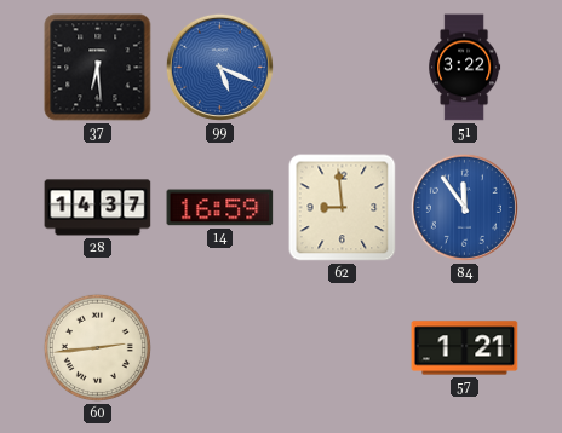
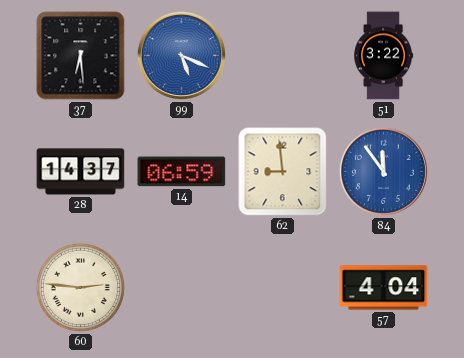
14: 16:59 -> 06:59
60: 2:44 -> 2:46
57: 1:21 -> 4:04
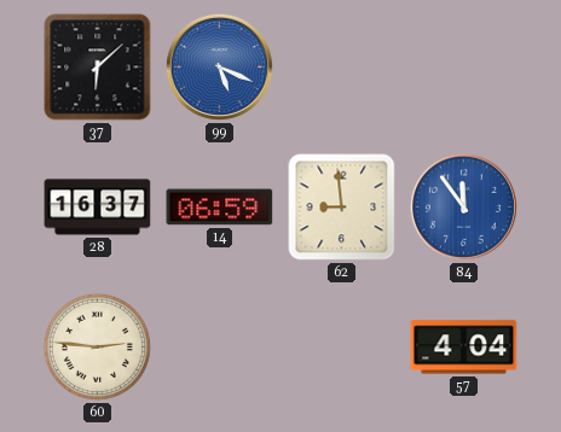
37: 6:29 -> 6:08
51: 3:22 -> none
28: 14:37 -> 16:37
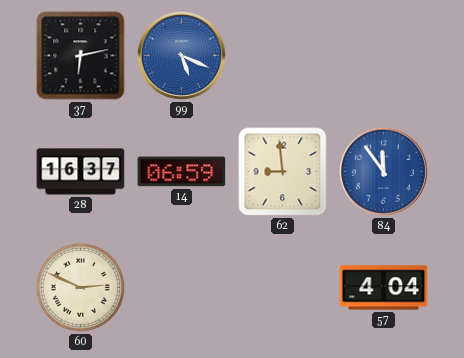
37: 6:08 -> 6:13
60: 2:46 -> 2:49
